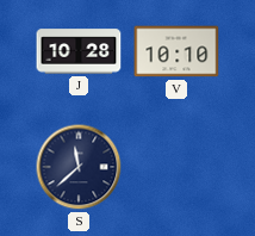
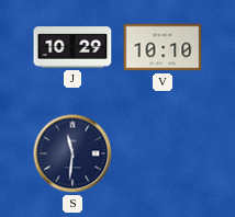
J: 10:28 -> 10:29
S: 11:38 -> 11:31
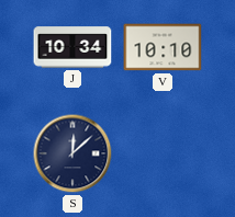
J: 10:29 -> 10:34
S: 11:31 -> 12:08
